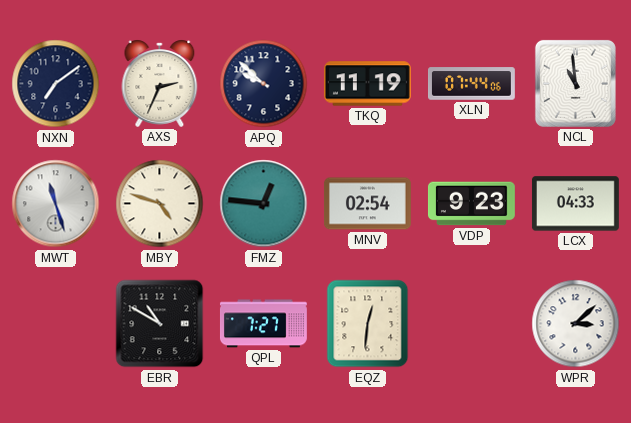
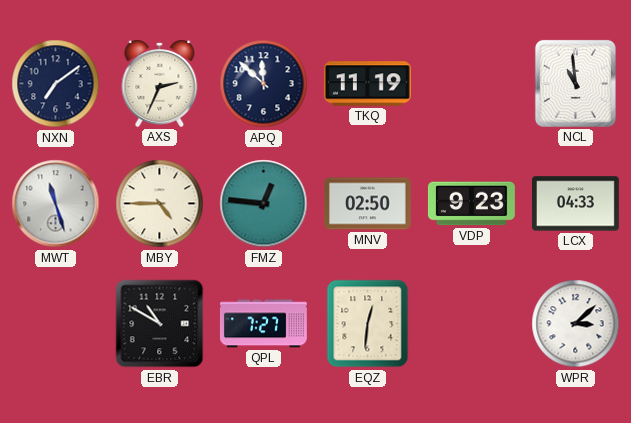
APQ: 9:52 -> 11:52
XLN: 07:44 -> none
MBY: 4:48 -> 4:45
MNV: 02:54 -> 02:50
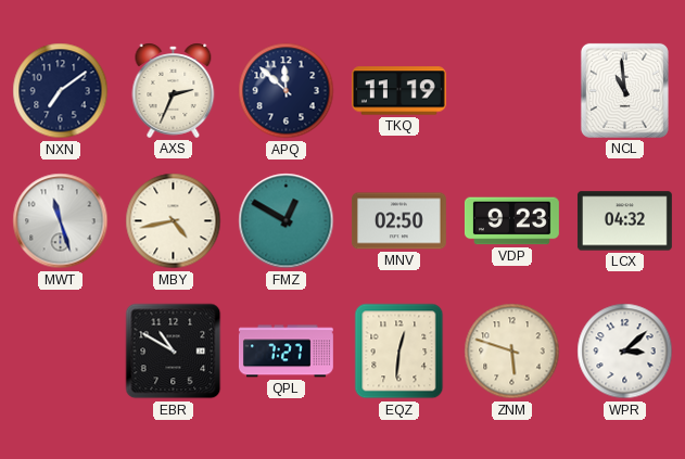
MBY: 4:45 -> 4:43
FMZ: 12:46 -> 12:50
LCX: 04:33 -> 04:32
ZNM: none -> 5:48
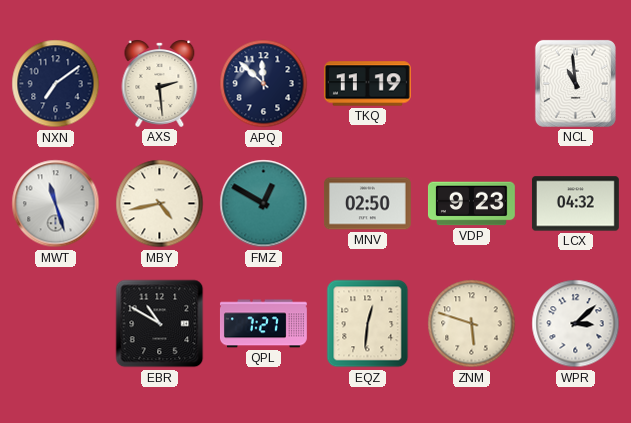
AXS: 2:34 -> 2:29
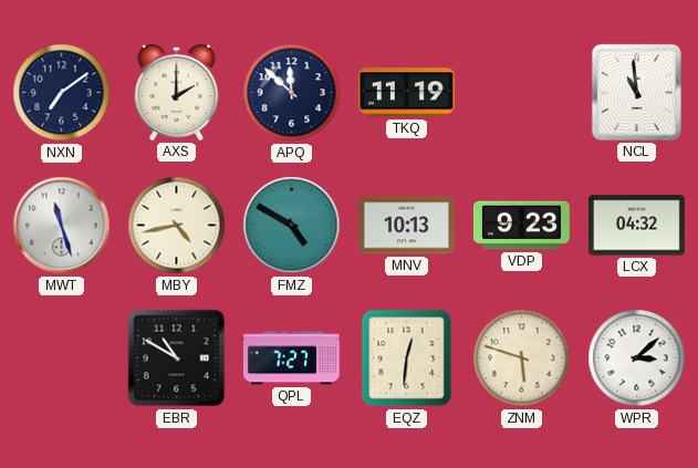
AXS: 2:29 -> 2:00
FMZ: 12:50 -> 4:50
MNV: 02:50 -> 10:13
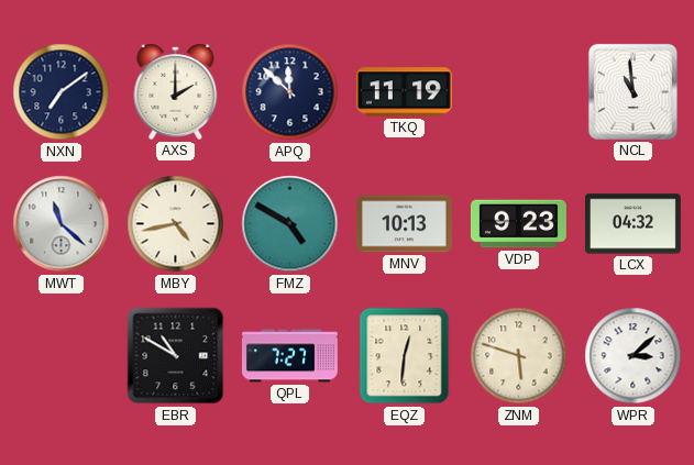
MWT: 11:27 -> 11:22
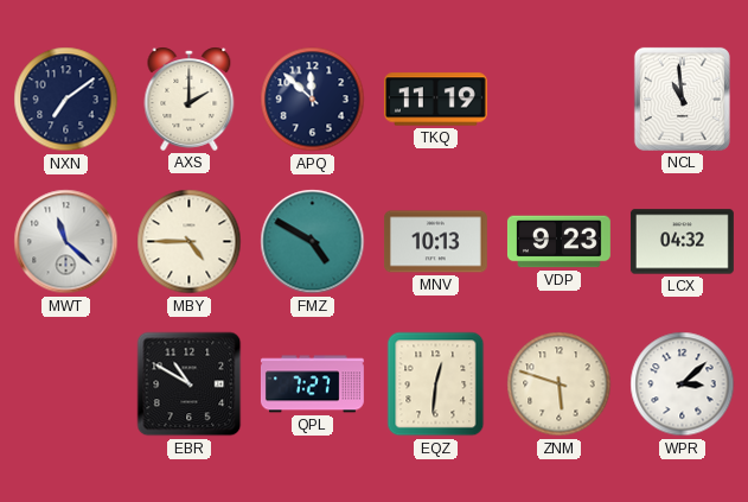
MBY: 4:43 -> 4:45
